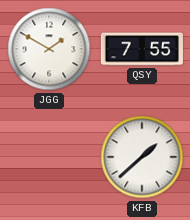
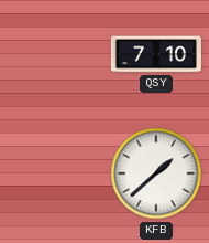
JGG: 1:50 -> none
QSY: 7:55 -> 7:10
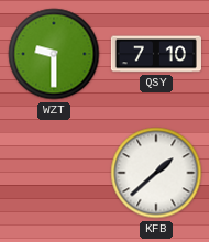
WZT: none -> 9:30
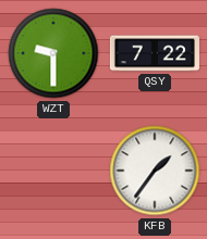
QSY: 7:10 -> 7:22
KFB: 1:38 -> 1:36
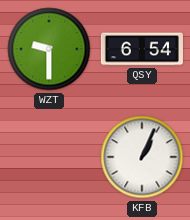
QSY: 7:22 -> 6:54
KFB: 1:36 -> 1:04
